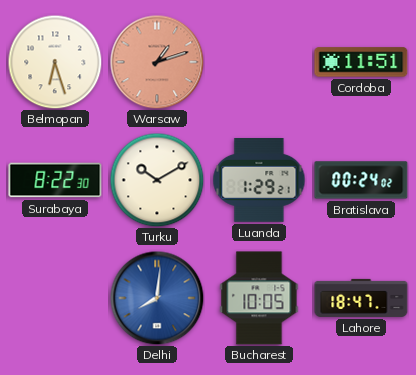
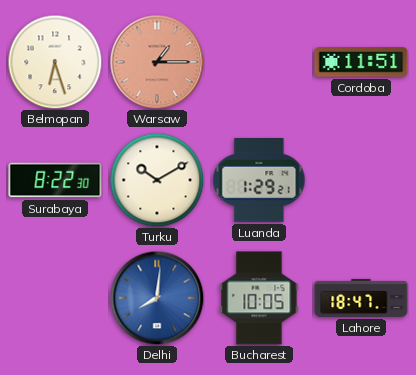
Warsaw: 1:12 -> 1:15
Bratislava: 00:24 -> none
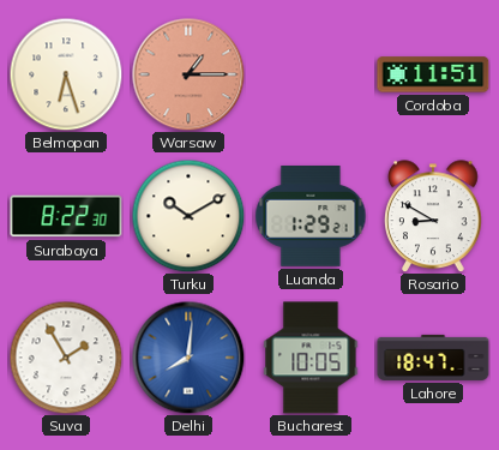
Rosario: none -> 8:50
Suva: none -> 1:55
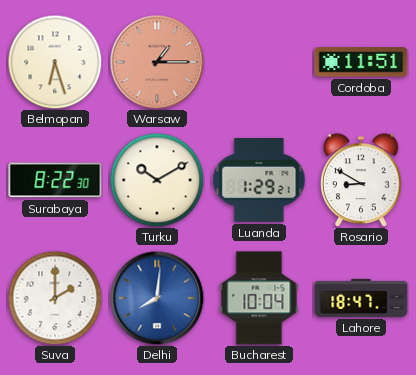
Suva: 1:55 -> 2:00
Bucharest: 10:05 -> 10:04
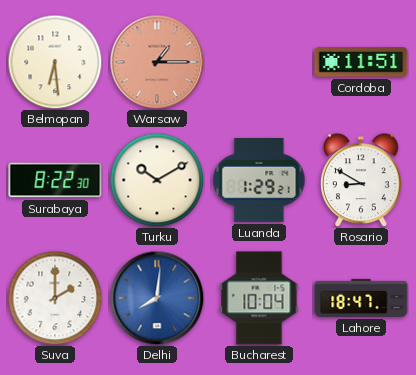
Belmopan: 6:27 -> 6:29
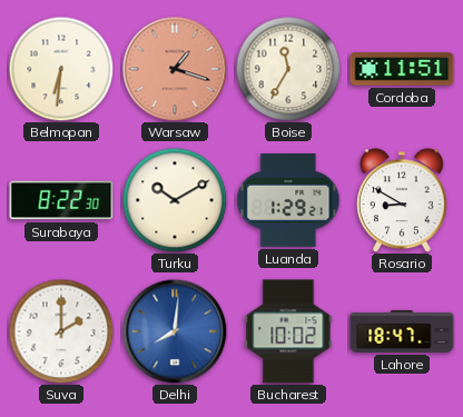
Belmopan: 6:29 -> 6:31
Warsaw: 1:15 -> 1:18
Boise: none -> 11:35
Bucharest: 10:04 -> 10:02
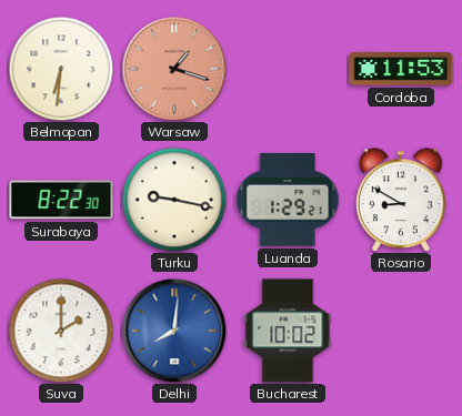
Boise: 11:35 -> none
Cordoba: 11:51 -> 11:53
Turku: 10:10 -> 9:17
Lahore: 18:47 -> none
